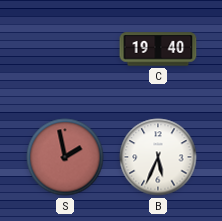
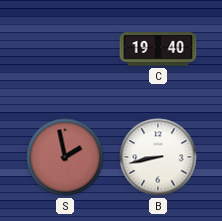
B: 5:34 -> 8:43
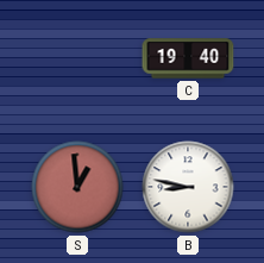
S: 1:58 -> 12:59
B: 8:43 -> 8:47
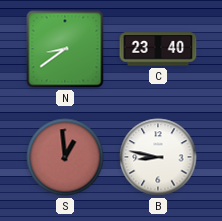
N: none -> 8:39
C: 19:40 -> 23:40
